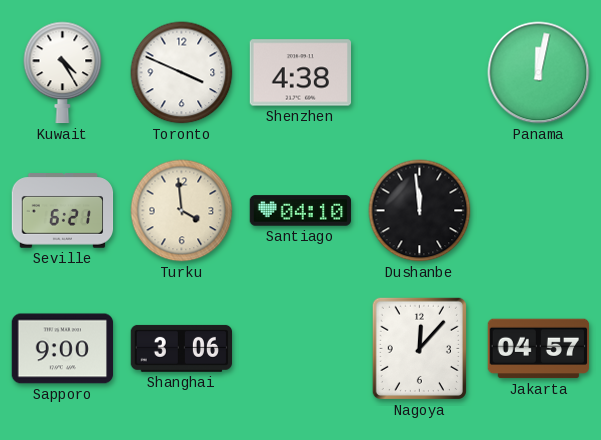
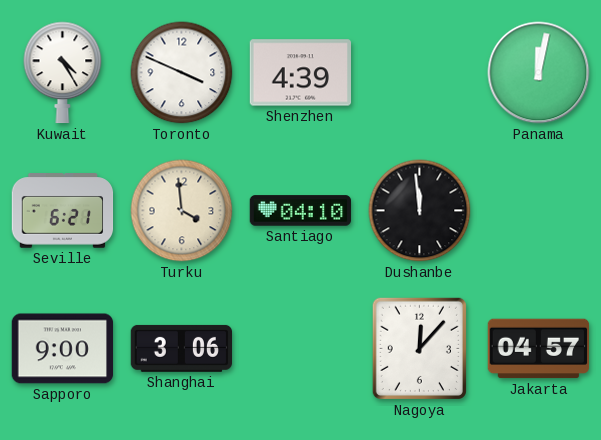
Shenzhen: 4:38 -> 4:39
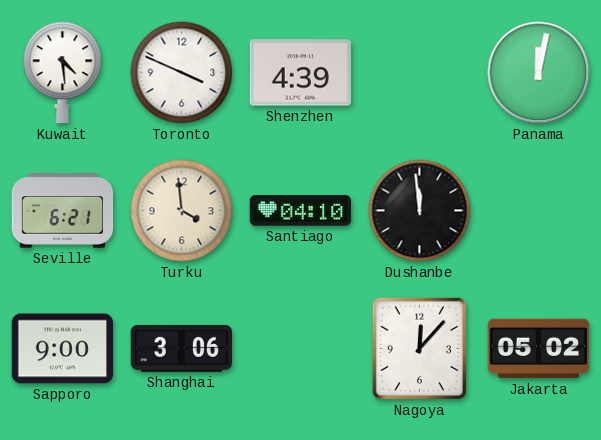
Kuwait: 4:25 -> 4:29
Jakarta: 04:57 -> 05:02
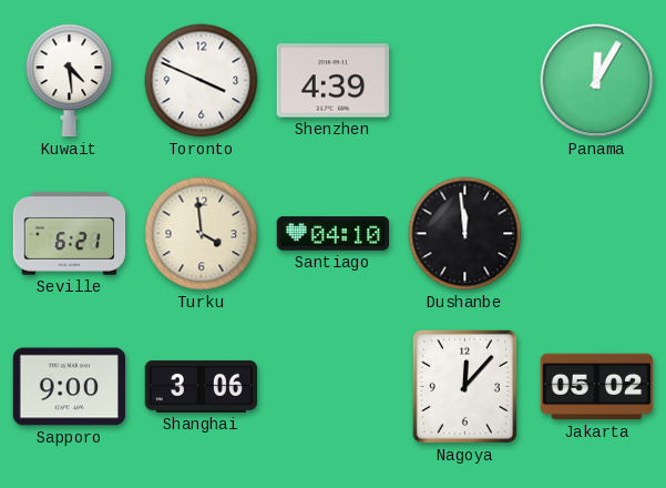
Panama: 12:02 -> 12:05
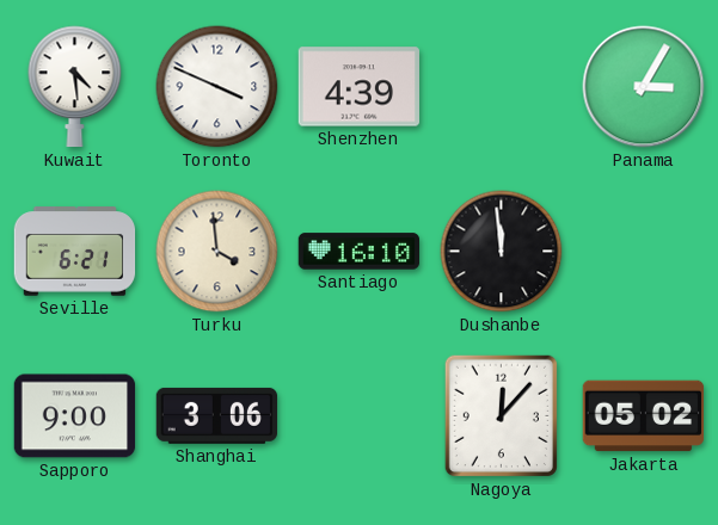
Panama: 12:05 -> 3:05
Santiago: 04:10 -> 16:10
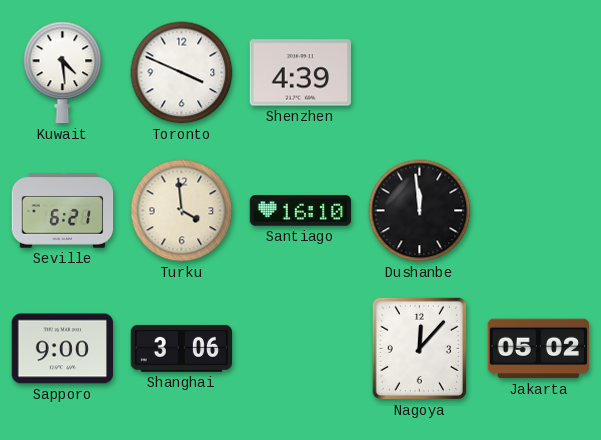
Panama: 3:05 -> none
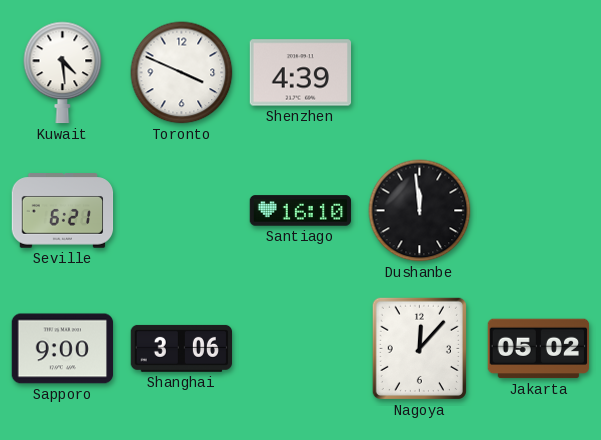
Turku: 3:59 -> none
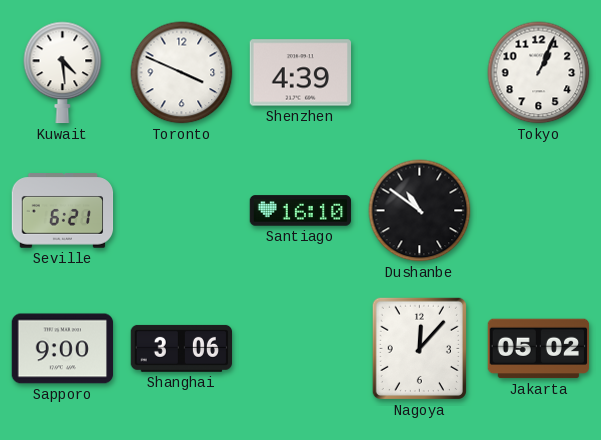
Tokyo: none -> 1:04
Dushanbe: 11:59 -> 10:51
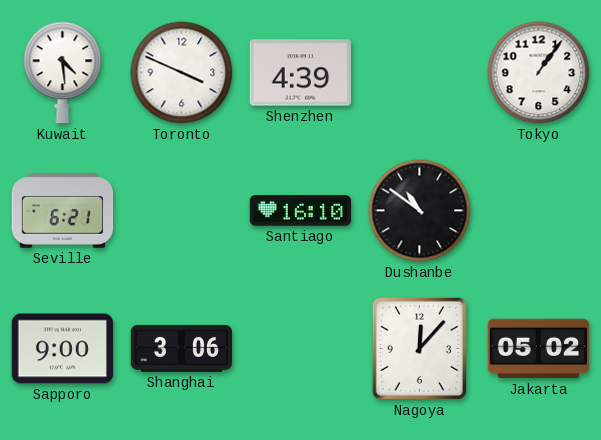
Tokyo: 1:04 -> 1:06
